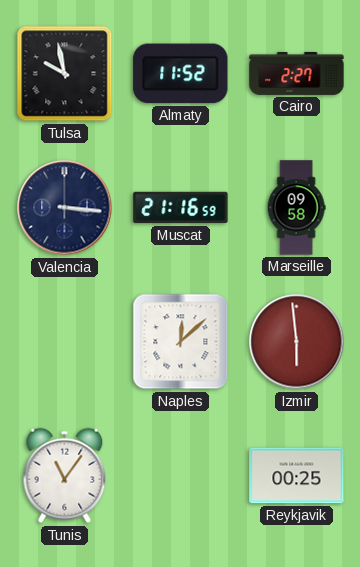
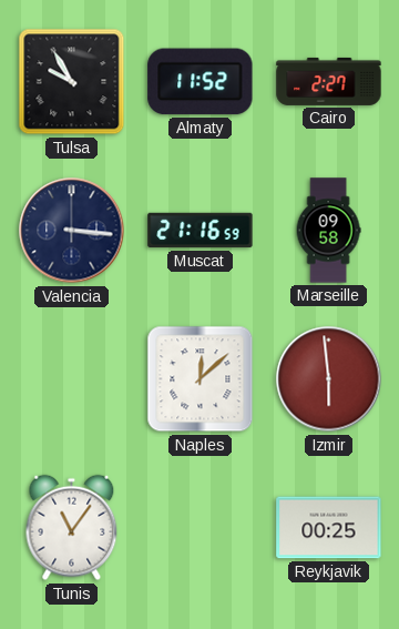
Tulsa: 9:58 -> 9:55
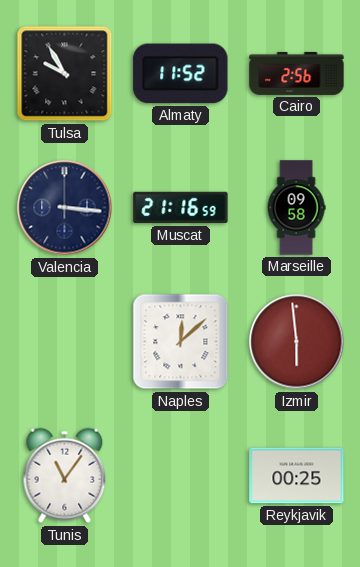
Cairo: 2:27 -> 2:56
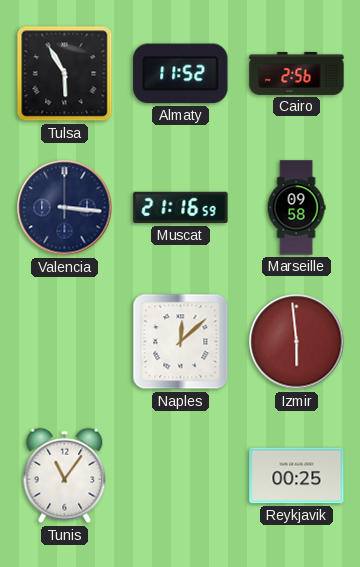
Tulsa: 9:55 -> 5:55
